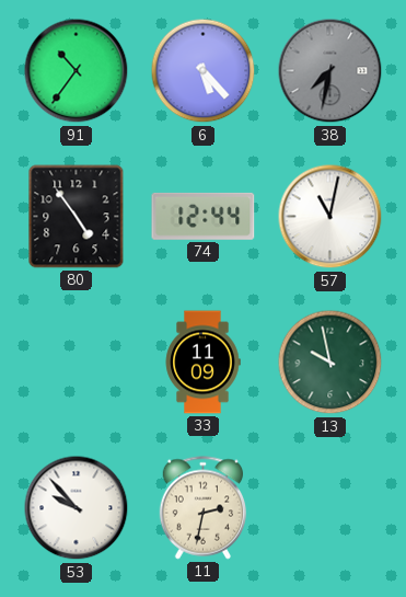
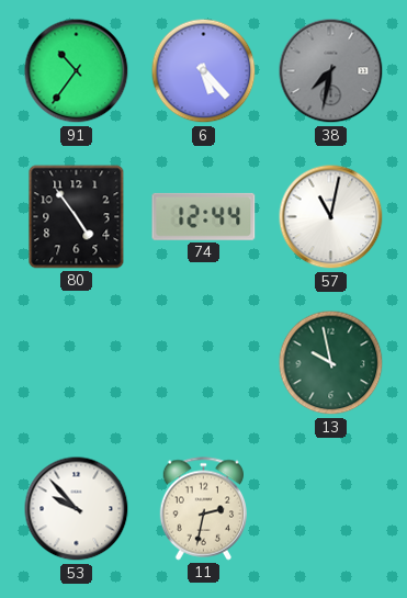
33: 11:09 -> none
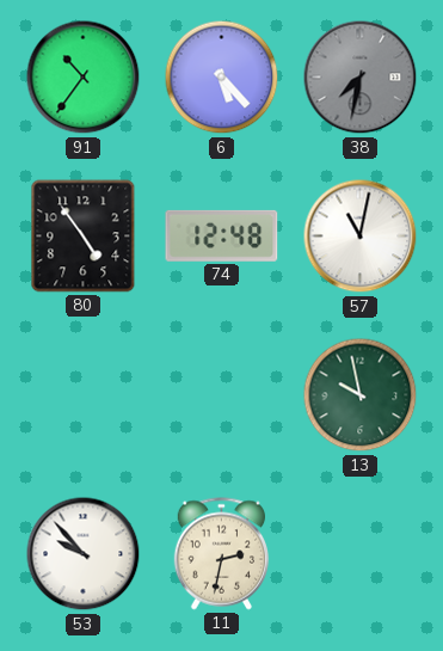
74: 12:44 -> 12:48
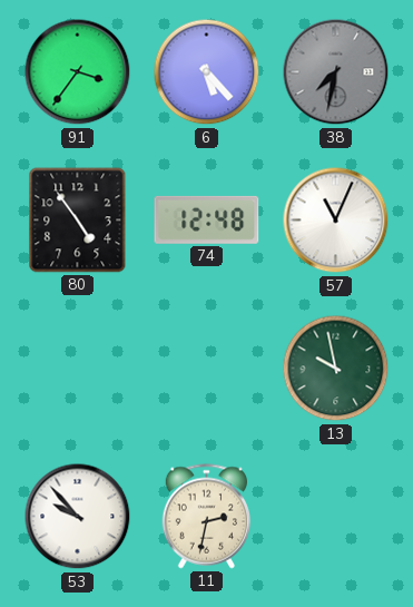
91: 10:36 -> 3:36
57: 11:02 -> 11:04
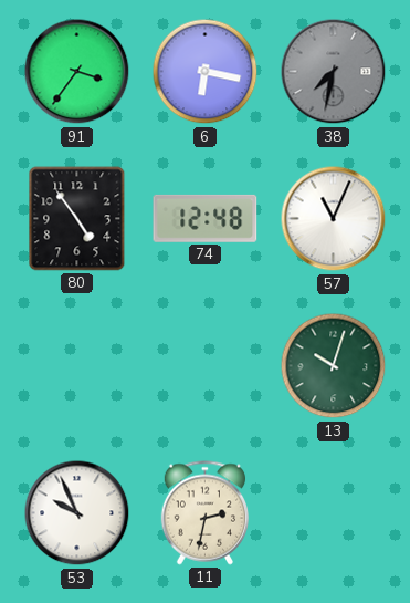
6: 5:23 -> 6:17
13: 9:58 -> 10:03
53: 9:53 -> 9:56
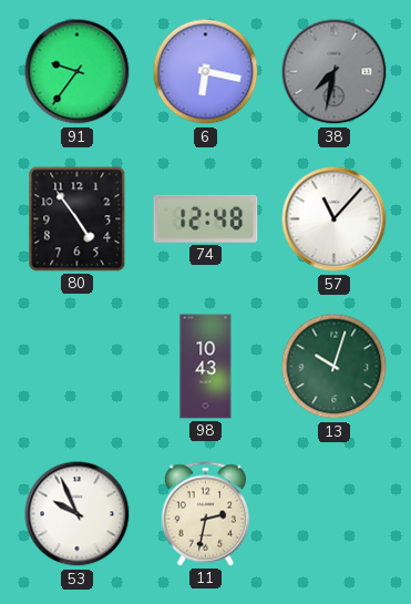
91: 3:36 -> 9:36
57: 11:04 -> 11:07
98: none -> 10:43
